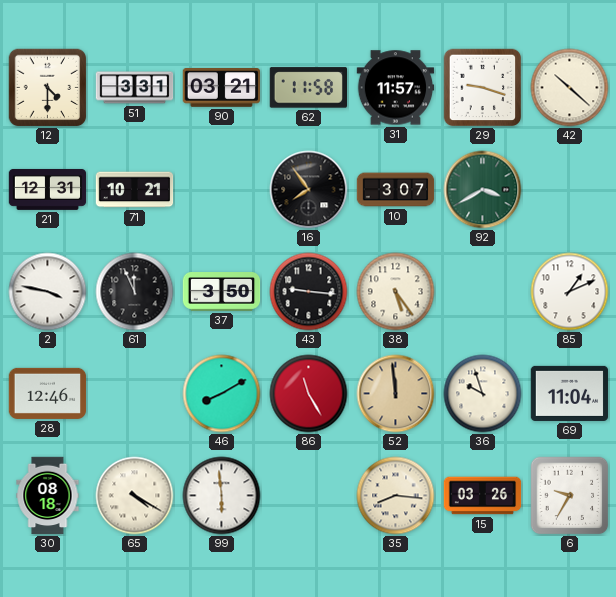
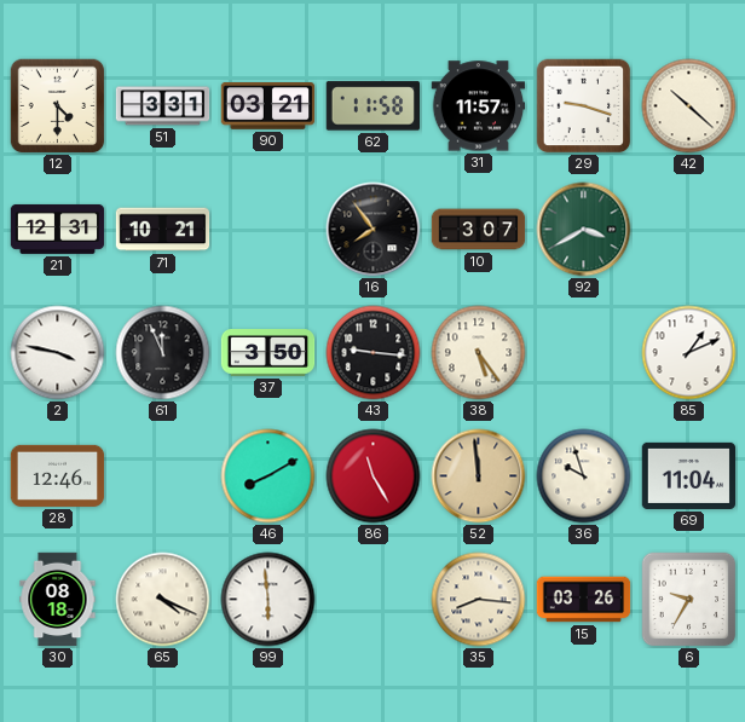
65: 4:20 -> 4:19
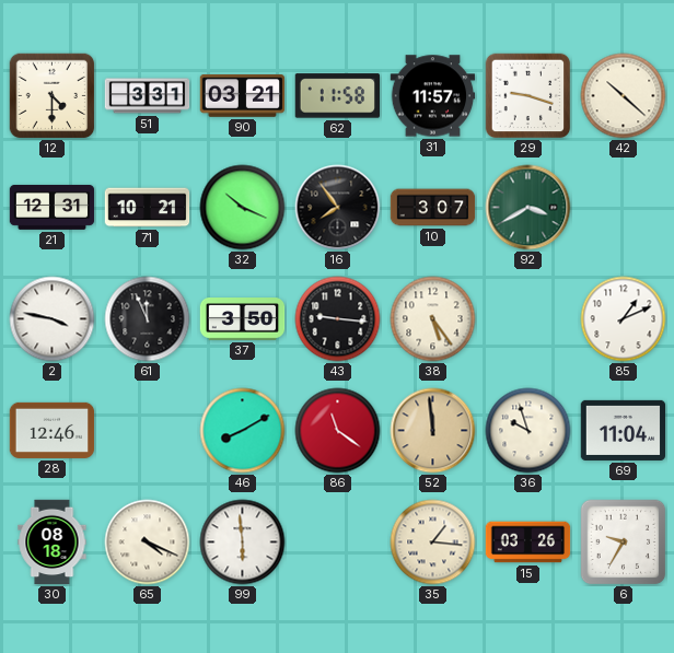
32: none -> 10:19
86: 11:25 -> 11:21
35: 8:16 -> 1:16
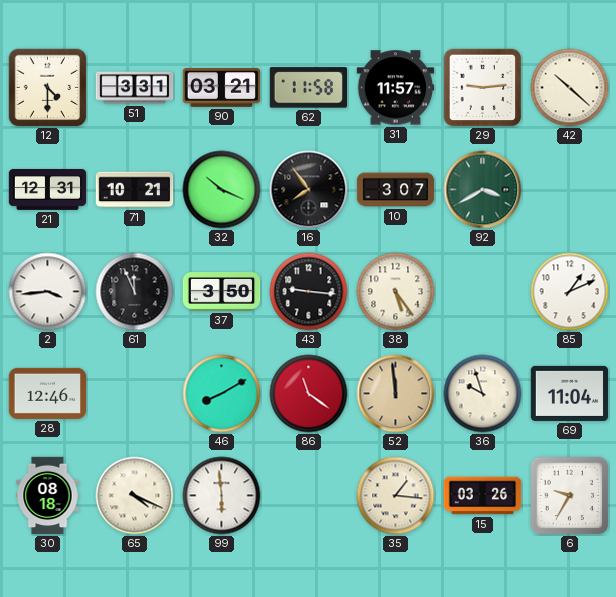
29: 9:18 -> 9:14
2: 3:47 -> 3:44
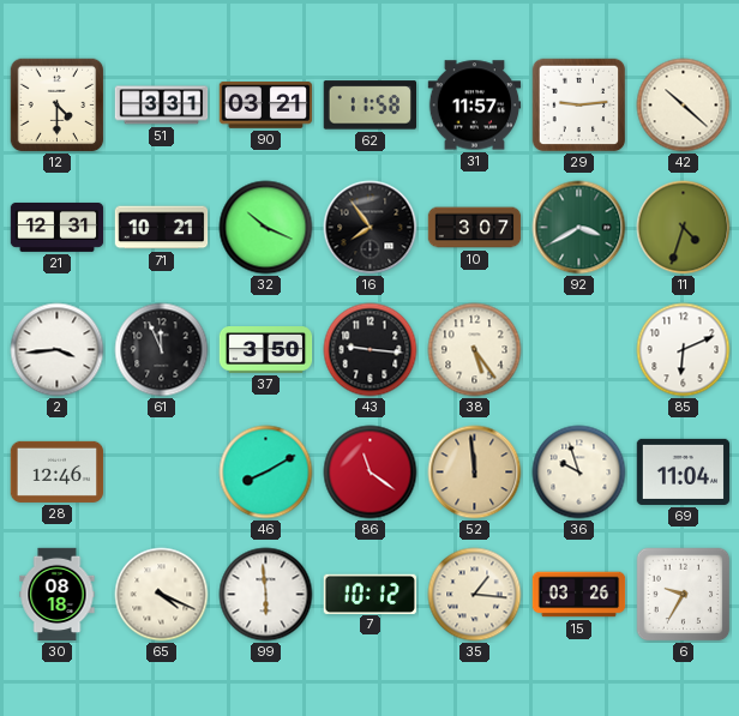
11: none -> 4:33
85: 1:11 -> 6:11
7: none -> 10:12
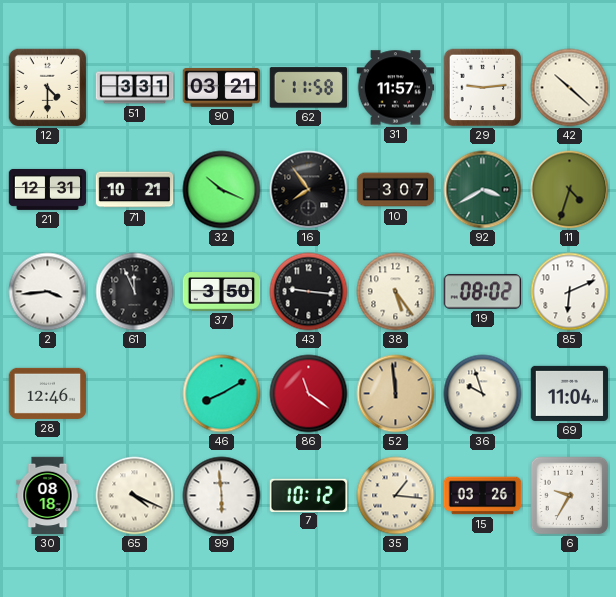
19: none -> 08:02
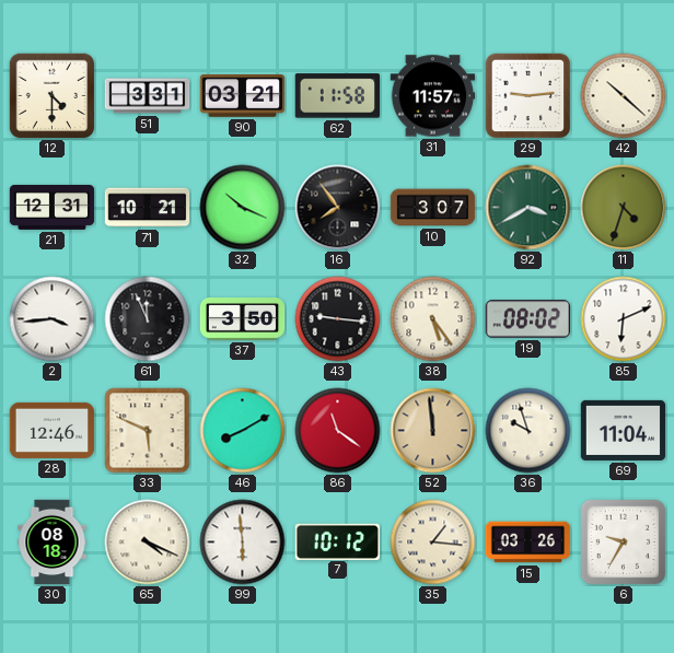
33: none -> 5:49
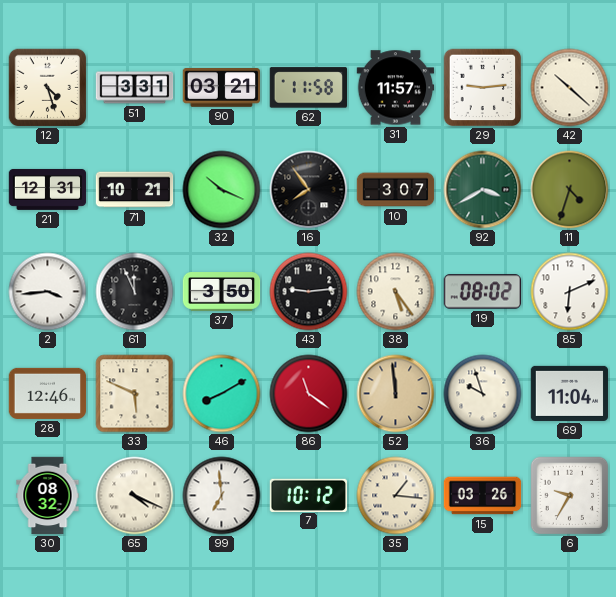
12: 4:30 -> 4:27
43: 9:16 -> 9:14
30: 08:18 -> 08:32
99: 5:59 -> 6:59
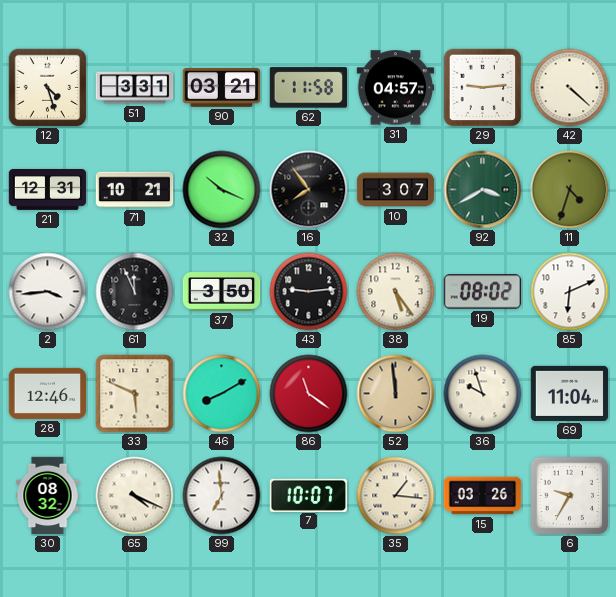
31: 11:57 -> 04:57
42: 10:22 -> 4:22
7: 10:12 -> 10:07
